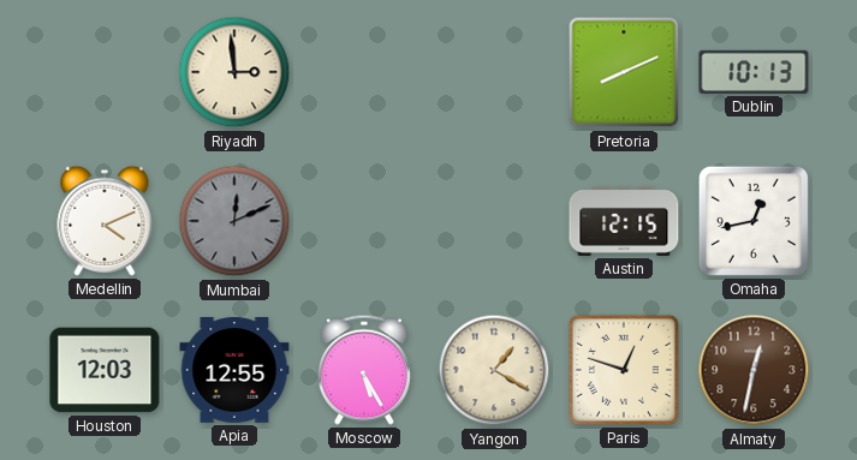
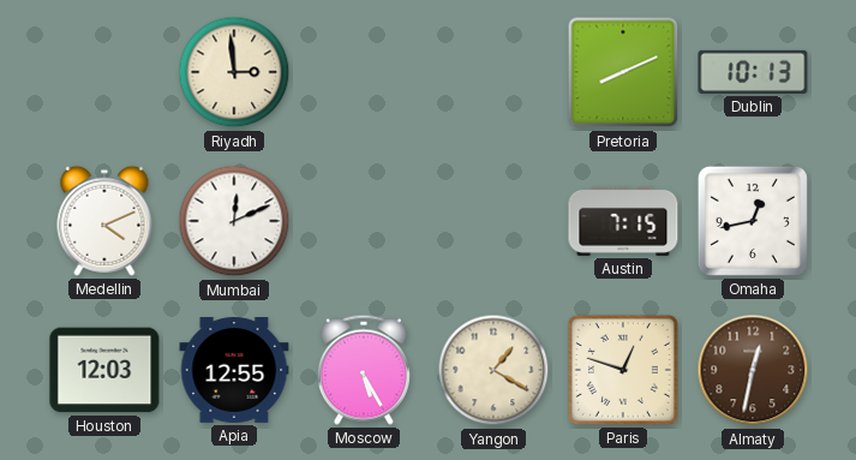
Mumbai dial: grey -> white
Austin: 12:15 -> 7:15
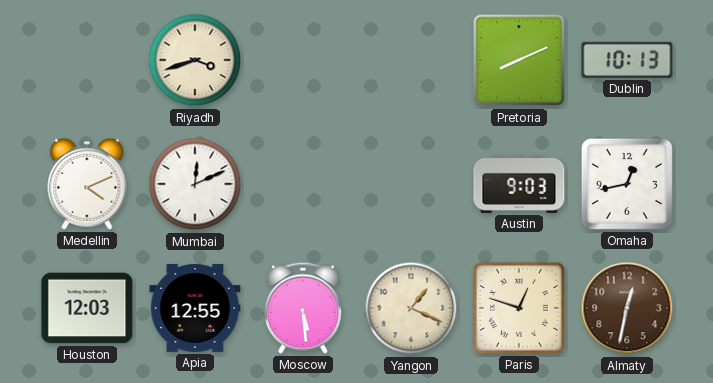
Riyadh: 2:59 -> 3:42
Austin: 7:15 -> 9:03
Moscow: 5:25 -> 5:29
Yangon: 1:20 -> 1:19
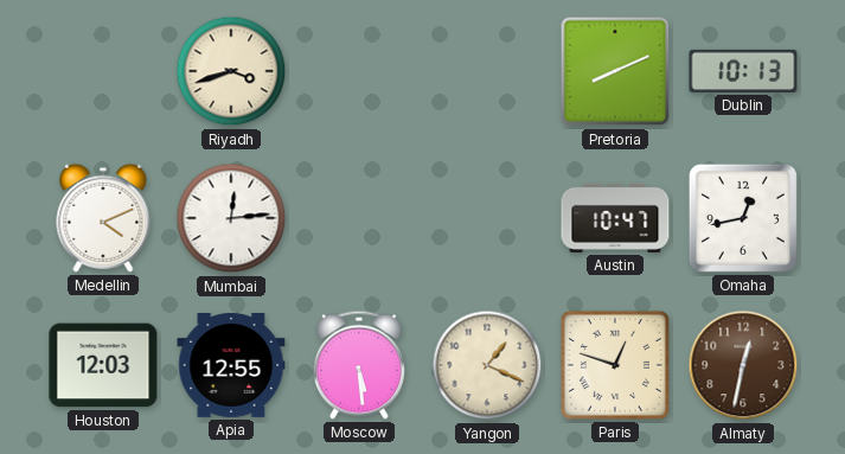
Mumbai: 12:11 -> 12:14
Austin: 9:03 -> 10:47
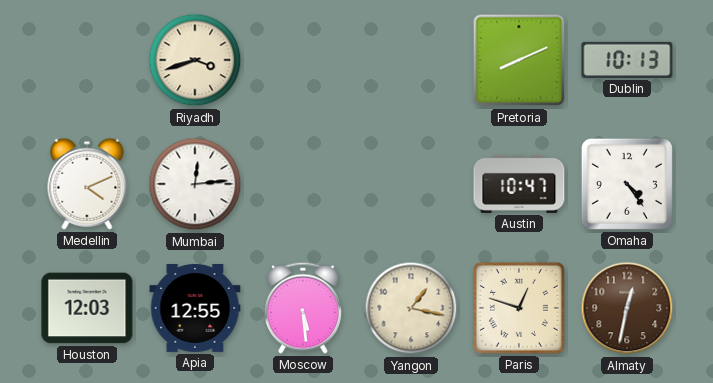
Omaha: 12:43 -> 4:24
Yangon: 1:19 -> 1:17
